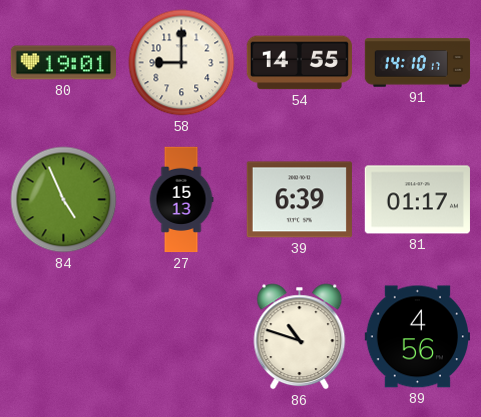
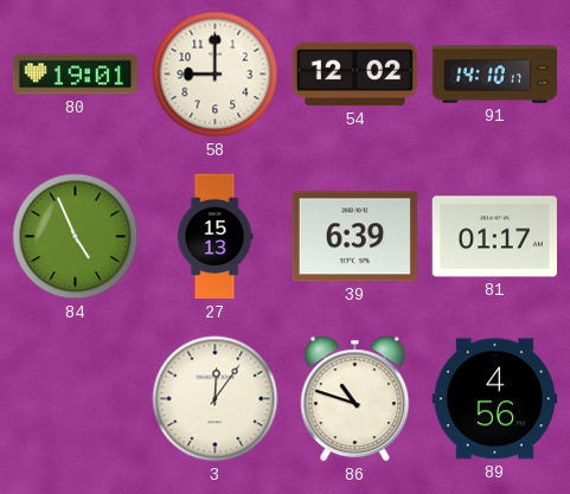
54: 14:55 -> 12:02
3: none -> 12:06
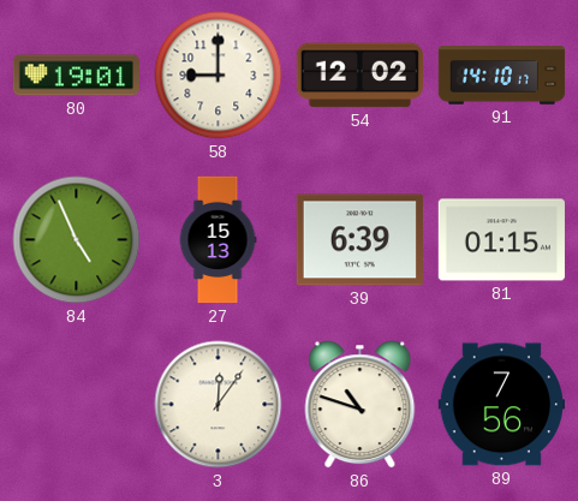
81: 01:17 -> 01:15
89: 4:56 -> 7:56
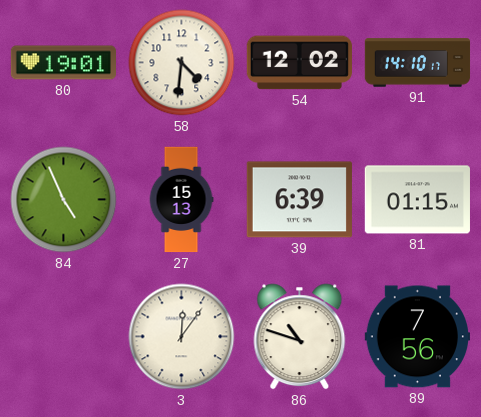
58: 9:00 -> 4:31
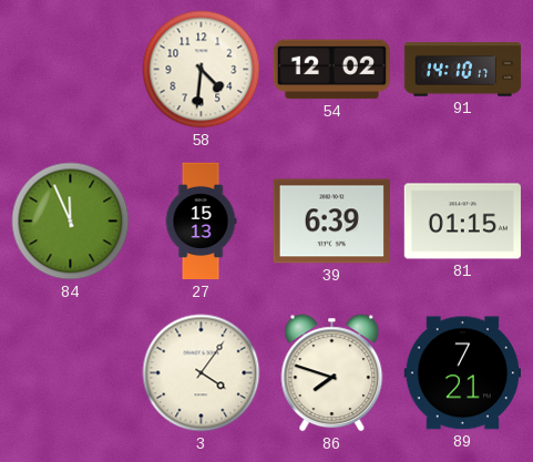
80: 19:01 -> none
84: 4:56 -> 11:56
3: 12:06 -> 4:06
86: 10:48 -> 7:48
89: 7:56 -> 7:21
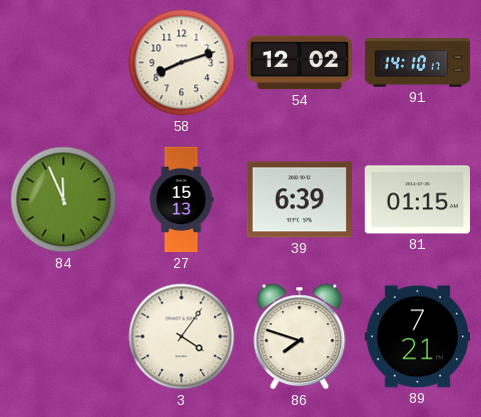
58: 4:31 -> 8:12
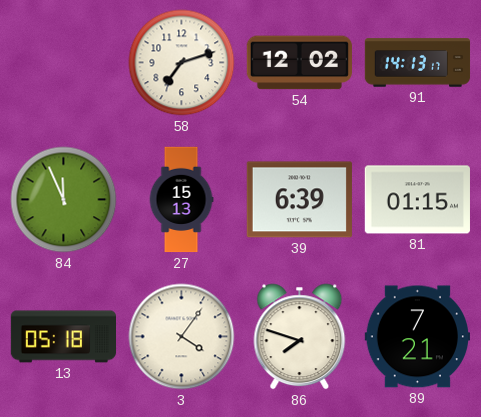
58: 8:12 -> 7:12
91: 14:10 -> 14:13
13: none -> 05:18
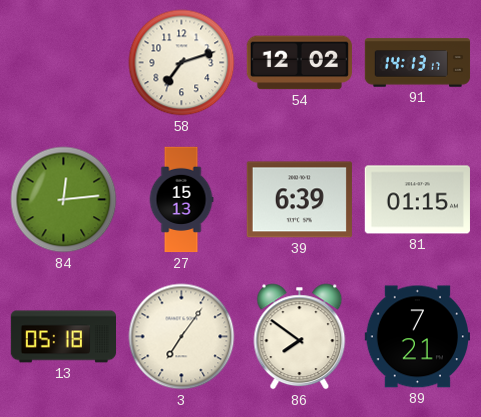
84: 11:56 -> 12:14
3: 4:06 -> 7:06
86: 7:48 -> 7:51
